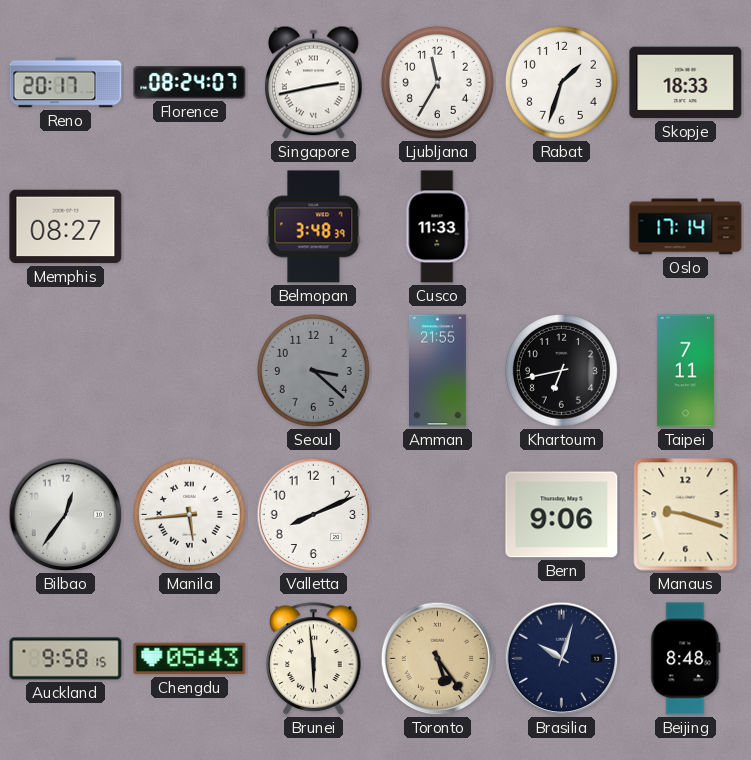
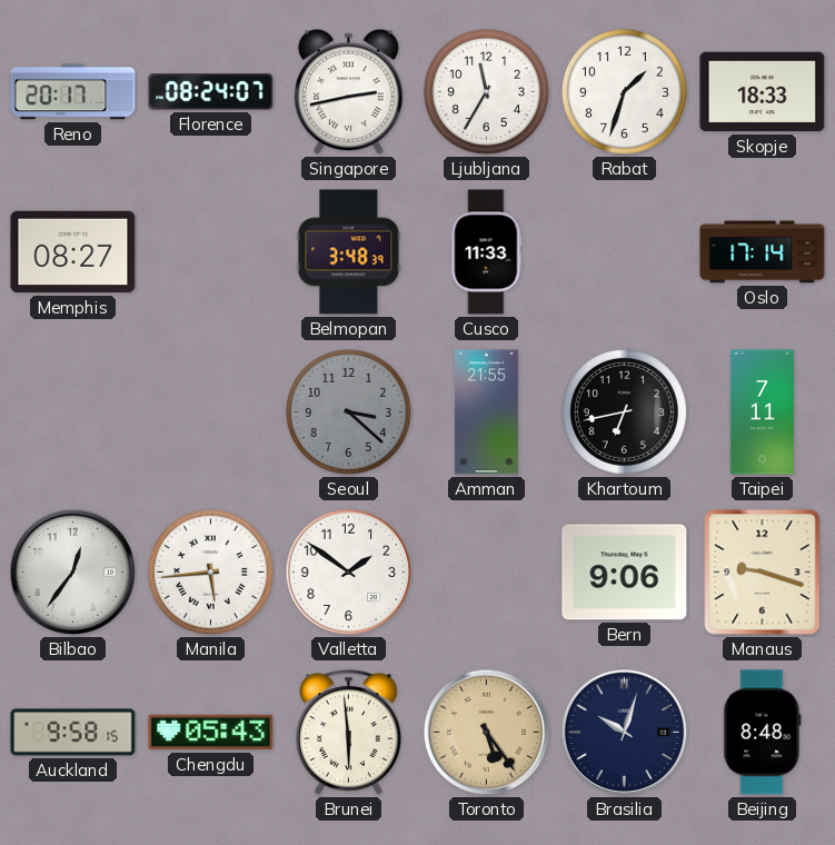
Valletta: 8:11 -> 1:51
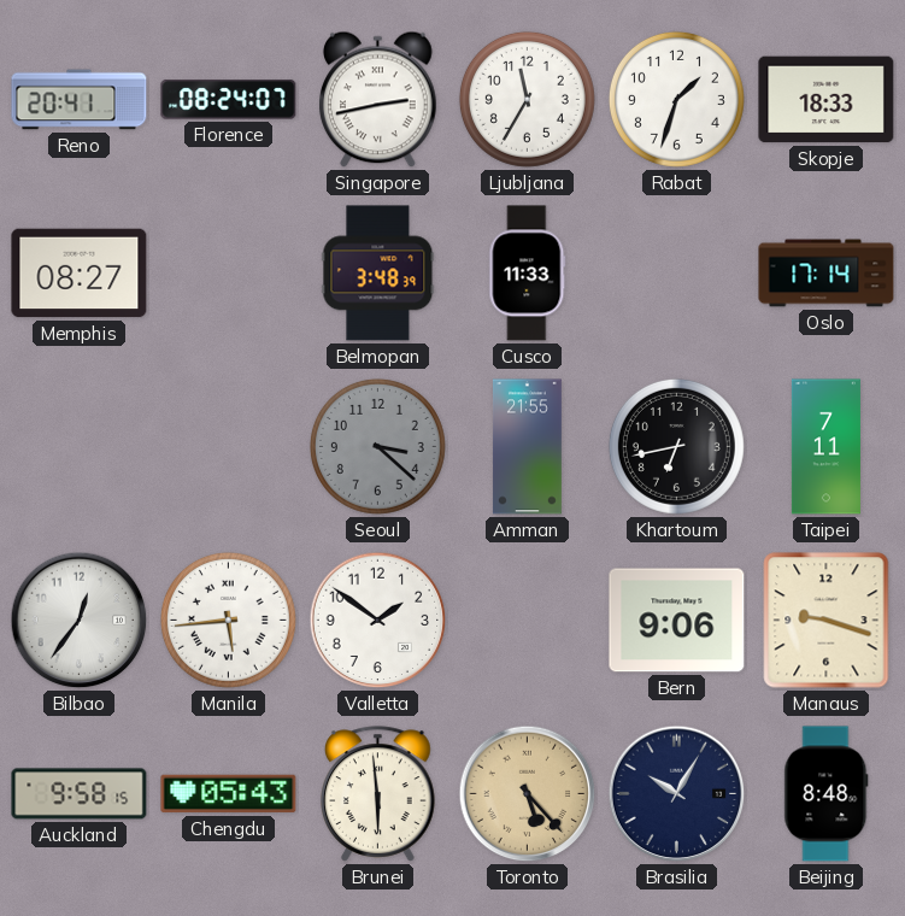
Reno: 20:17 -> 20:41
Toronto: 5:24 -> 5:23
Brasilia: 10:03 -> 10:05
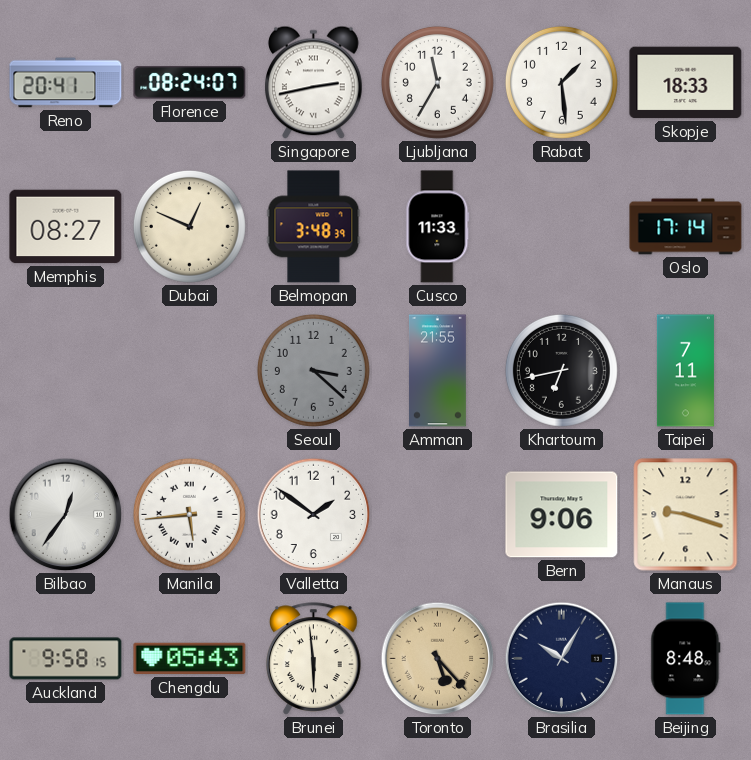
Rabat: 1:33 -> 1:29
Dubai: none -> 12:49
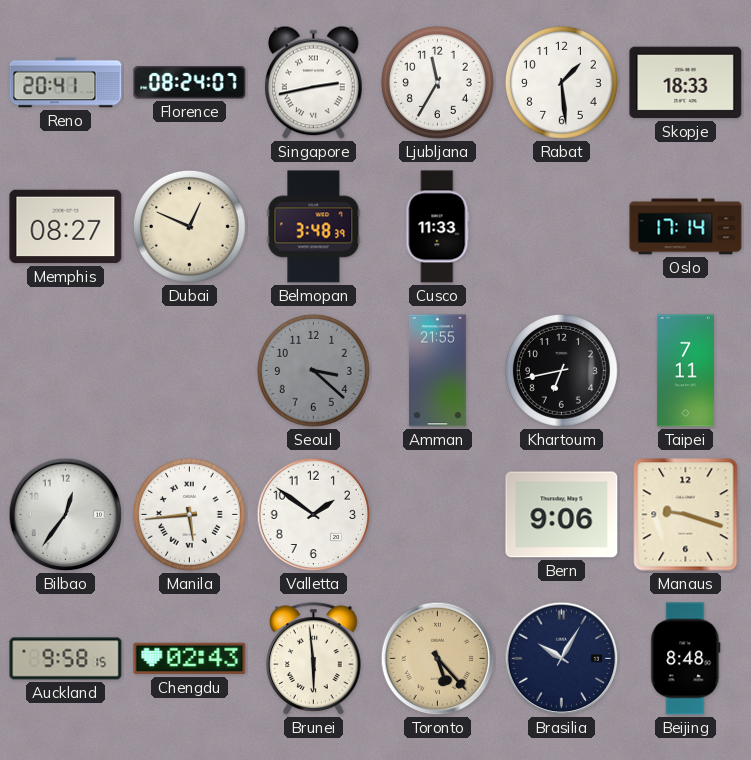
Chengdu: 05:43 -> 02:43
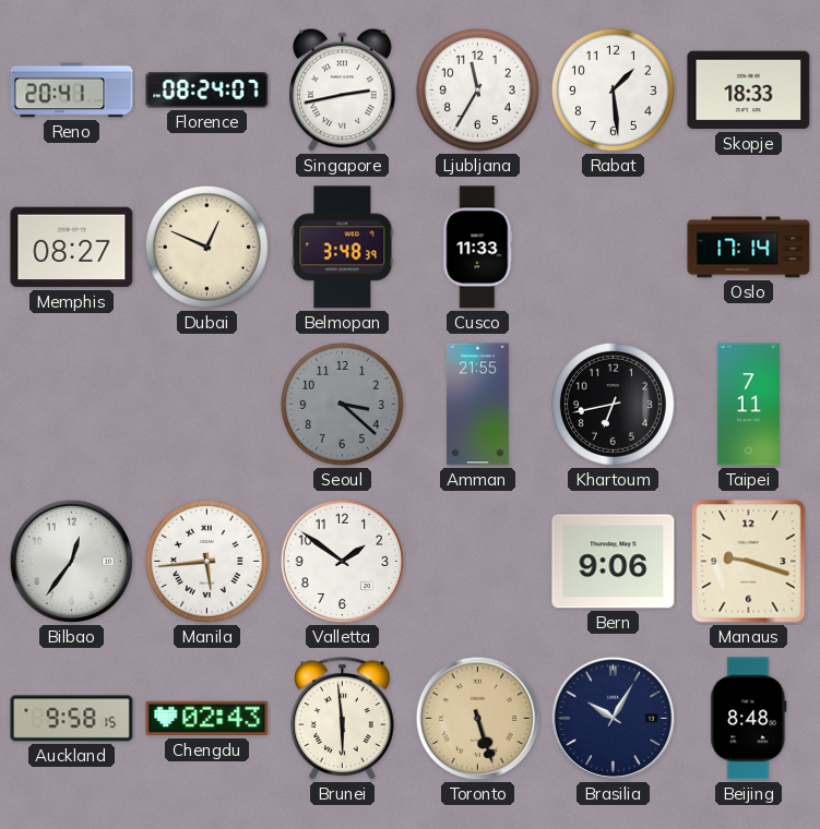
Toronto: 5:23 -> 5:27
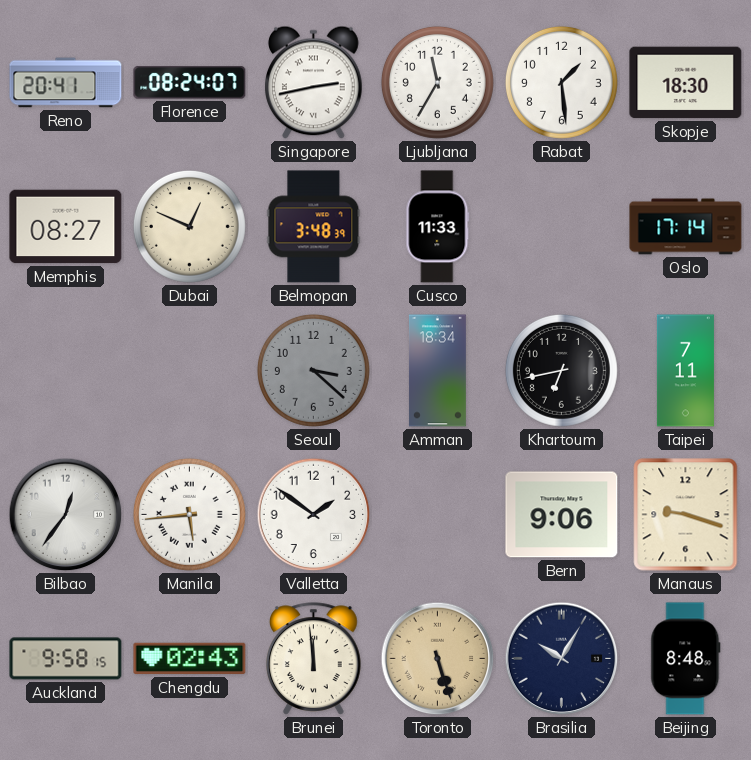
Skopje: 18:33 -> 18:30
Amman: 21:55 -> 18:34
Brunei: 5:59 -> 11:59
